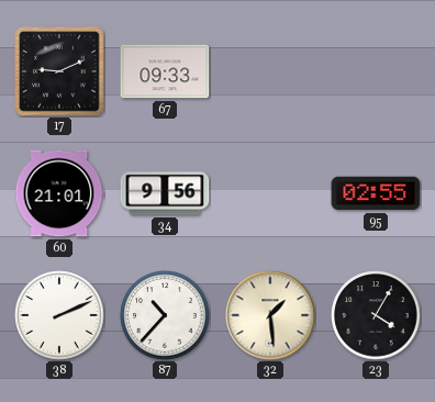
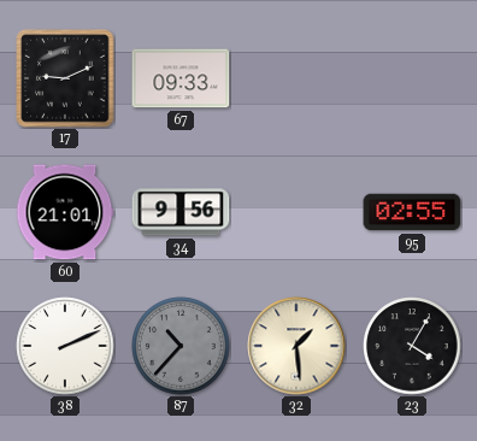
87 dial: white -> grey
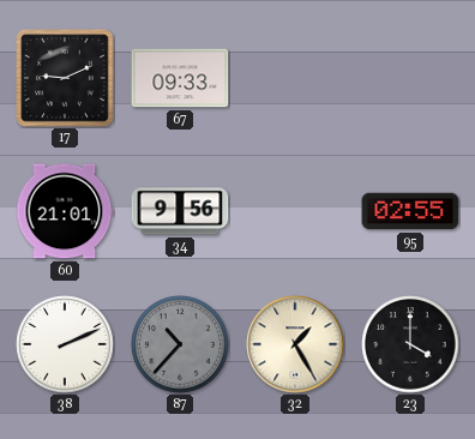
32: 1:29 -> 1:25
23: 4:05 -> 4:00
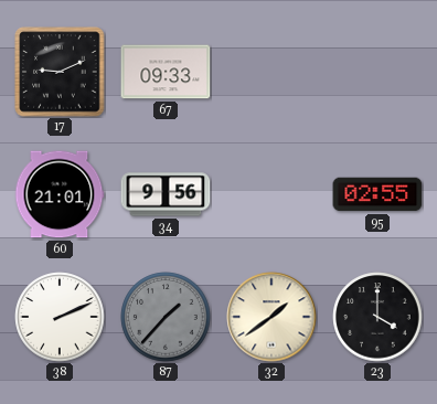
87: 10:37 -> 1:37
32: 1:25 -> 1:39
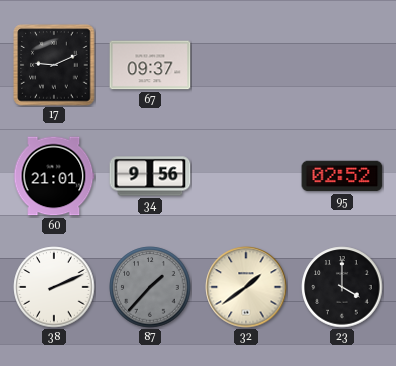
67: 09:33 -> 09:37
95: 02:55 -> 02:52
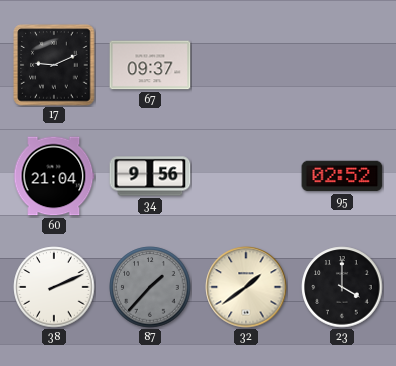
60: 21:01 -> 21:04
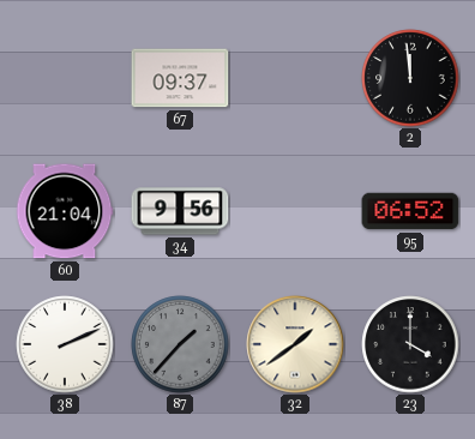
17: 9:11 -> none
2: none -> 11:59
95: 02:52 -> 06:52
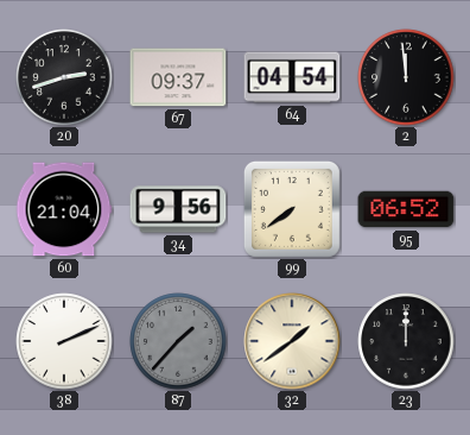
20: none -> 2:42
64: none -> 04:54
99: none -> 7:39
23: 4:00 -> 12:00
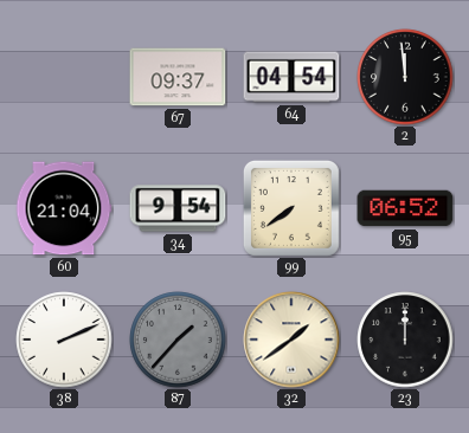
20: 2:42 -> none
34: 9:56 -> 9:54
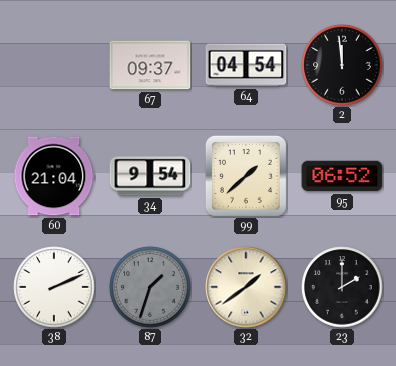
99: 7:39 -> 1:38
87: 1:37 -> 1:33
23: 12:00 -> 2:00
